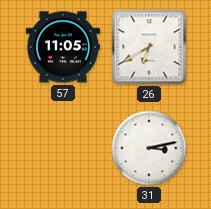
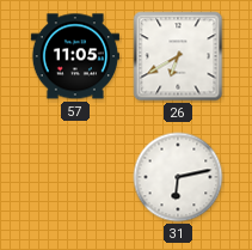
31: 3:13 -> 6:13
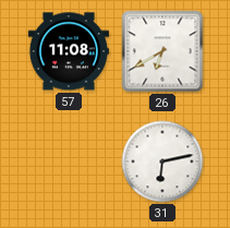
57: 11:05 -> 11:08
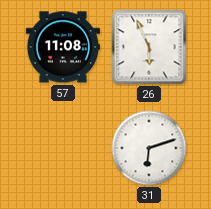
26: 6:40 -> 5:56
31: 6:13 -> 6:12
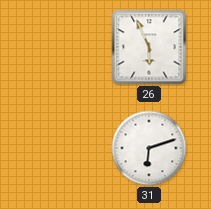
57: 11:08 -> none
